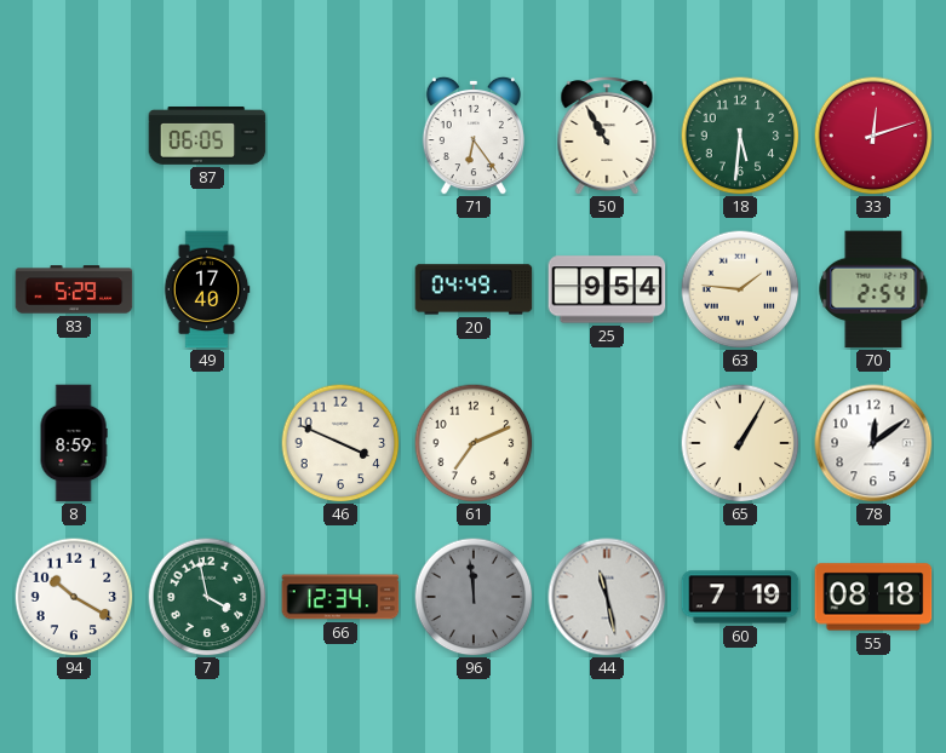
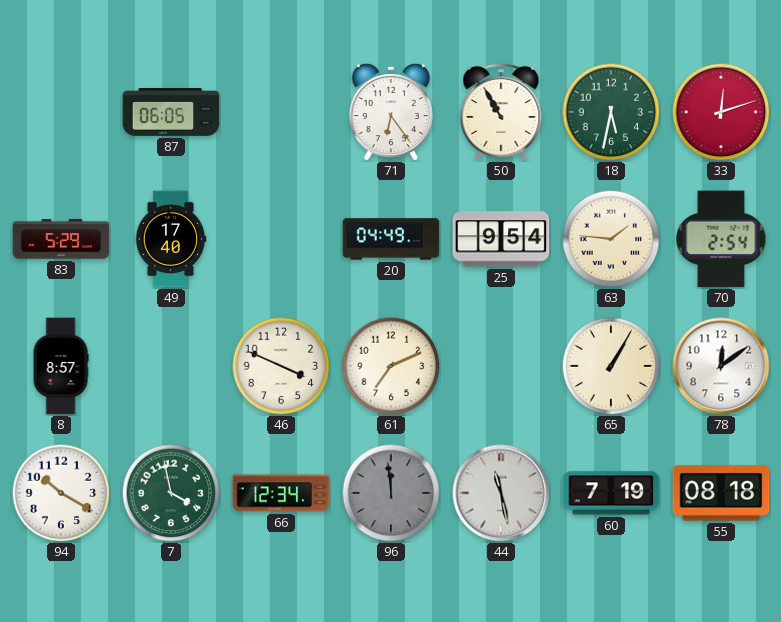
18: 5:31 -> 5:32
8: 8:59 -> 8:57
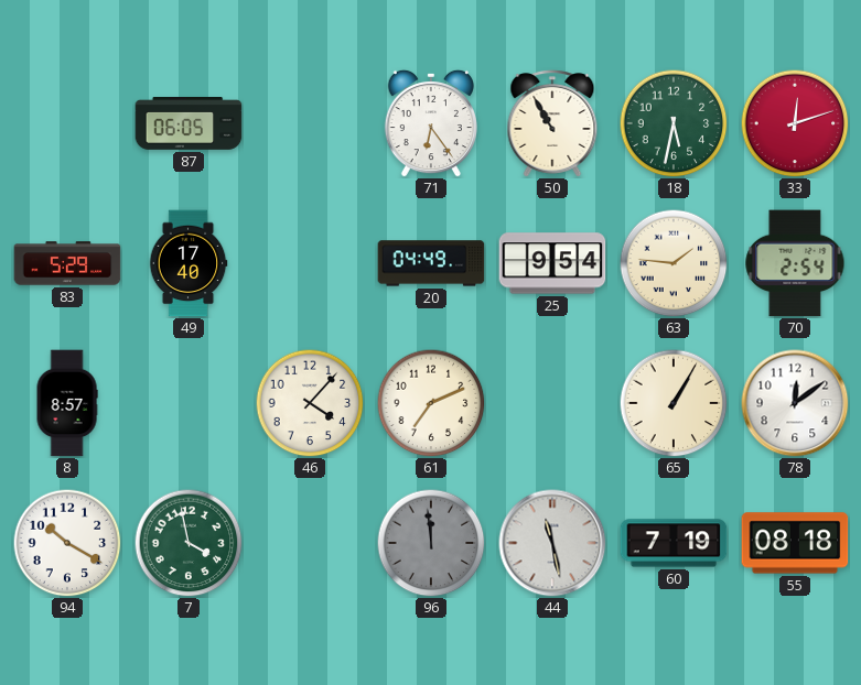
46: 3:49 -> 4:07
66: 12:34 -> none
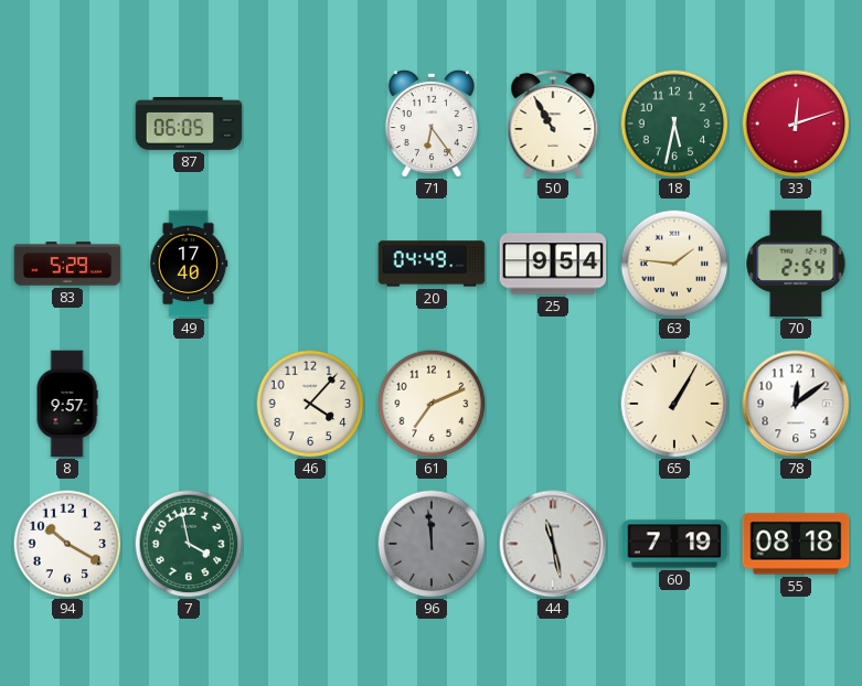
8: 8:57 -> 9:57
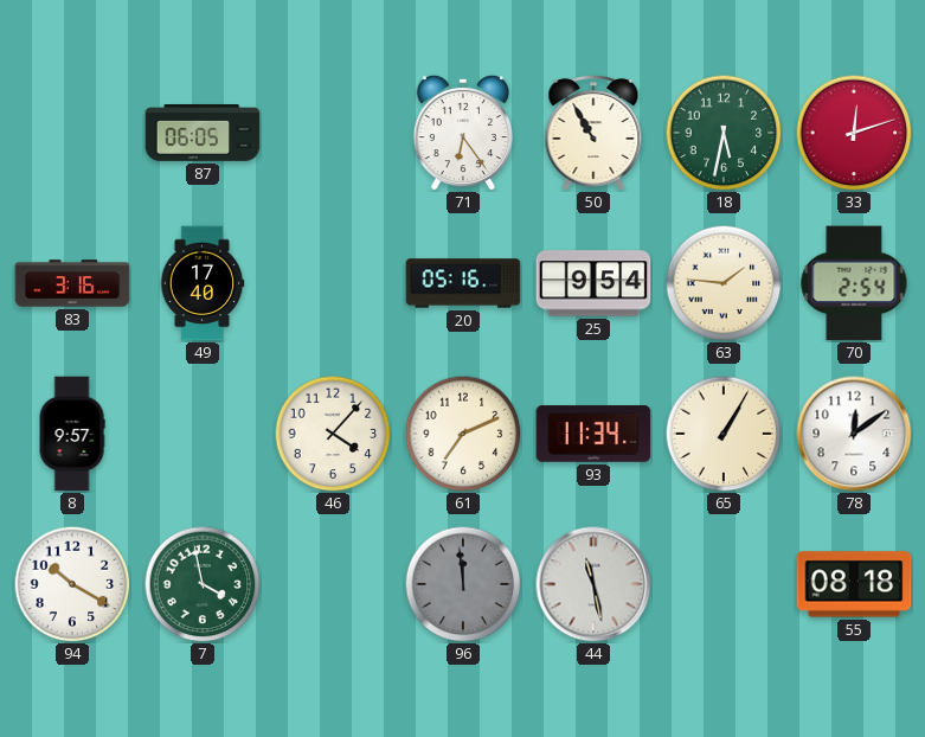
83: 5:29 -> 3:16
20: 04:49 -> 05:16
93: none -> 11:34
60: 7:19 -> none
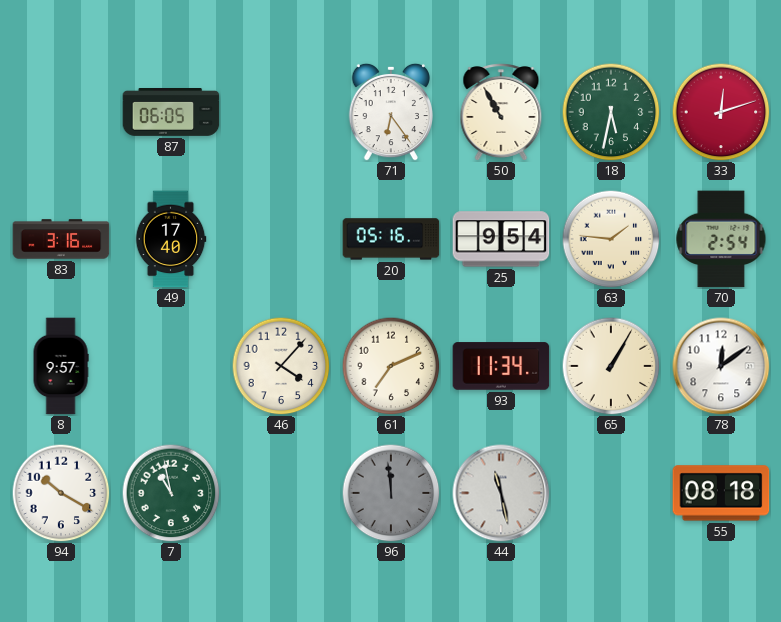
7: 3:58 -> 10:58
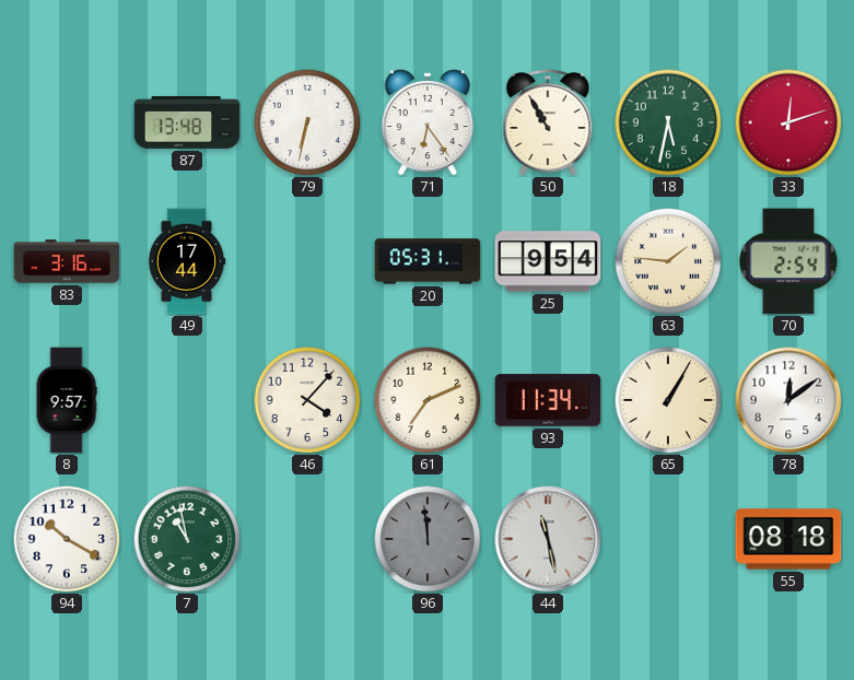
87: 06:05 -> 13:48
79: none -> 6:32
49: 17:40 -> 17:44
20: 05:16 -> 05:31
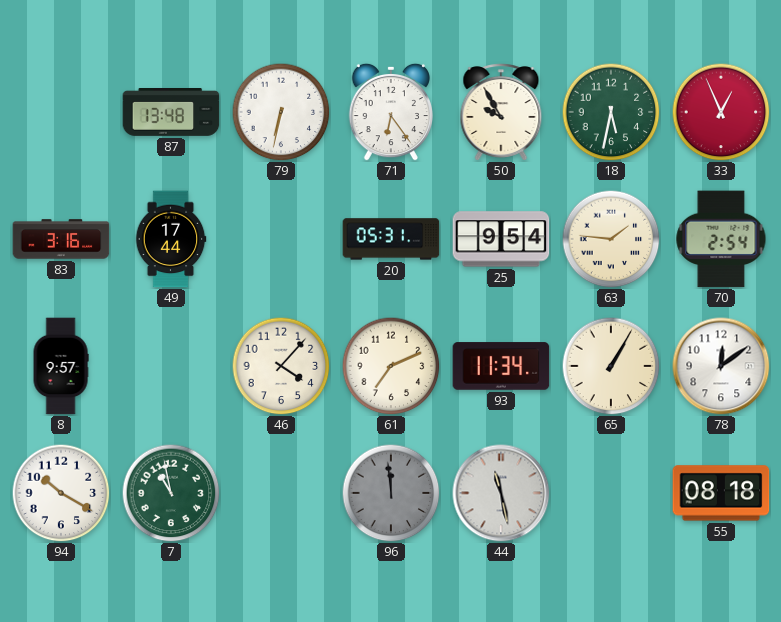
50: 10:55 -> 9:55
33: 12:12 -> 12:56
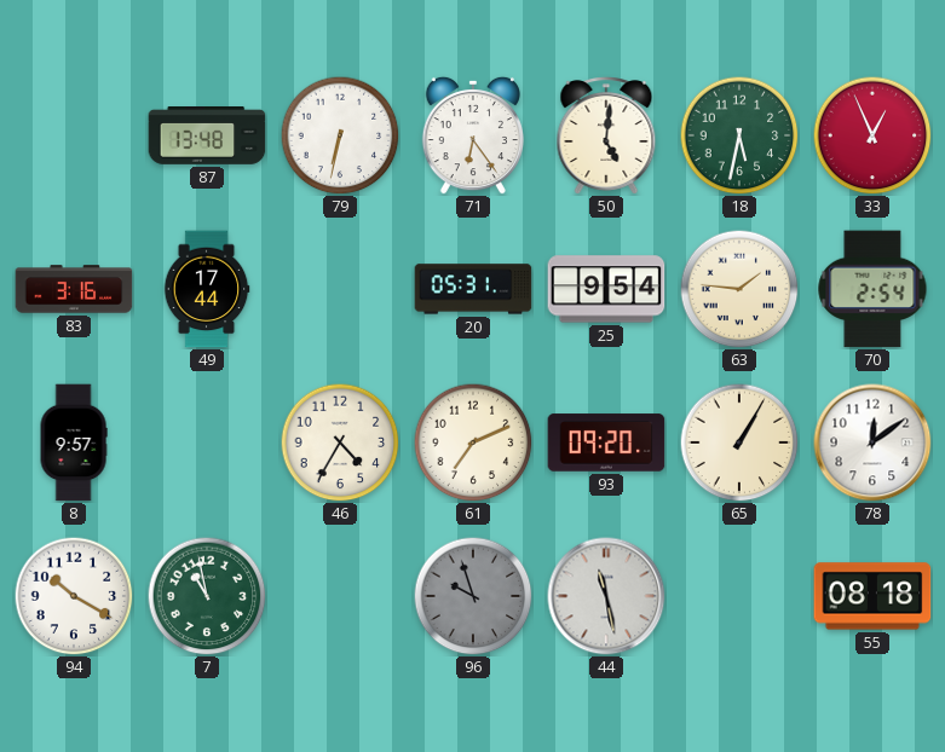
50: 9:55 -> 5:01
46: 4:07 -> 4:35
93: 11:34 -> 09:20
96: 11:59 -> 9:57
